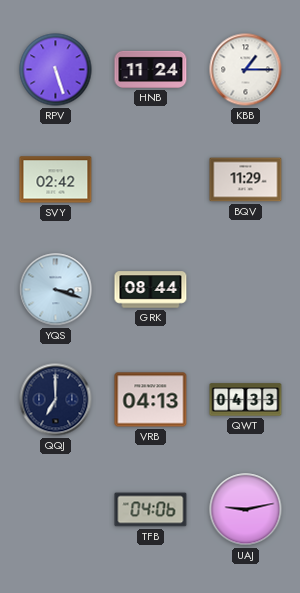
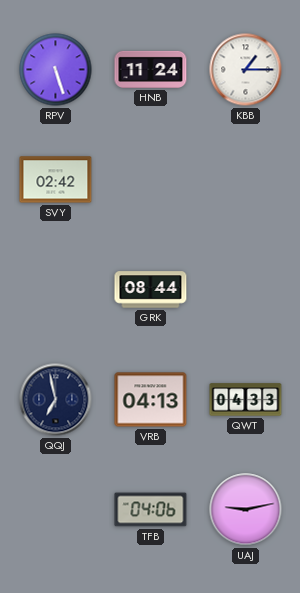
BQV: 11:29 -> none
YQS: 3:18 -> none
QQJ: 7:00 -> 6:58
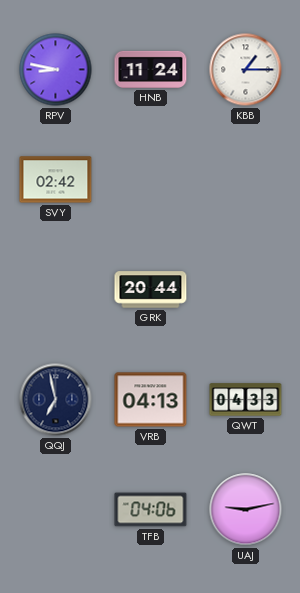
RPV: 5:27 -> 8:47
GRK: 08:44 -> 20:44
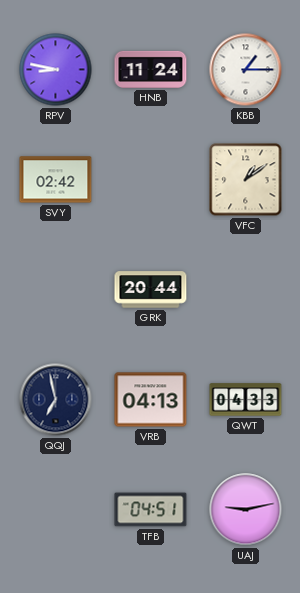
VFC: none -> 1:09
TFB: 04:06 -> 04:51
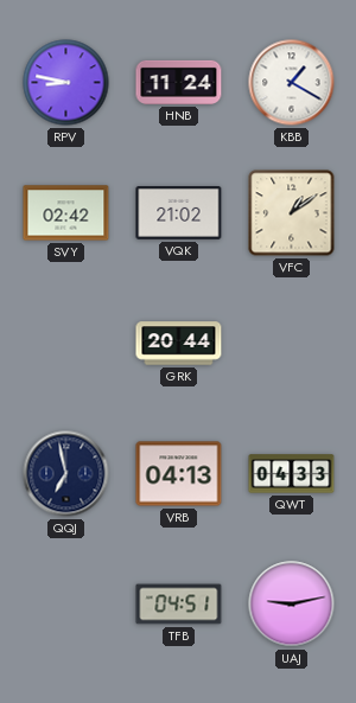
KBB: 1:15 -> 1:20
VQK: none -> 21:02
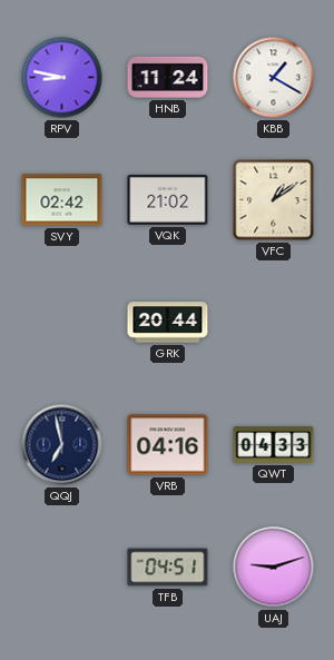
VRB: 04:13 -> 04:16
UAJ: 9:13 -> 9:12
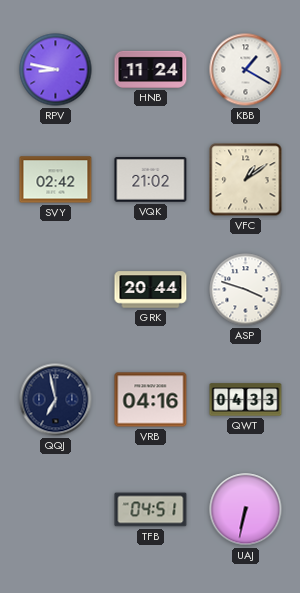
ASP: none -> 3:48
UAJ: 9:12 -> 6:32
